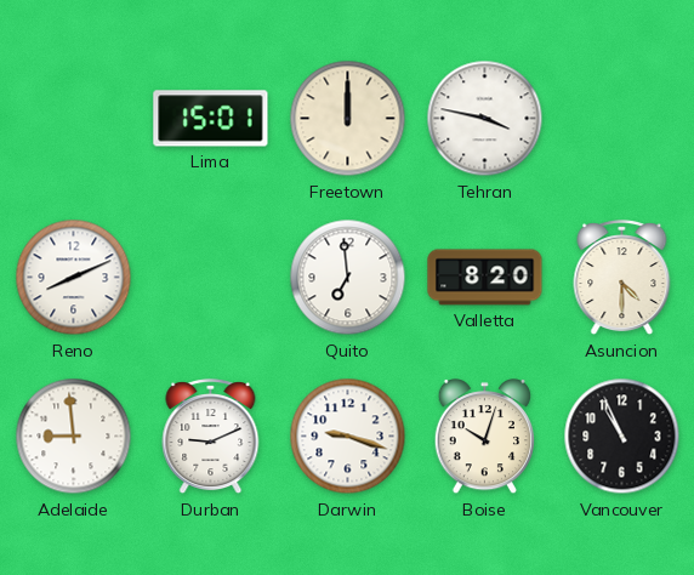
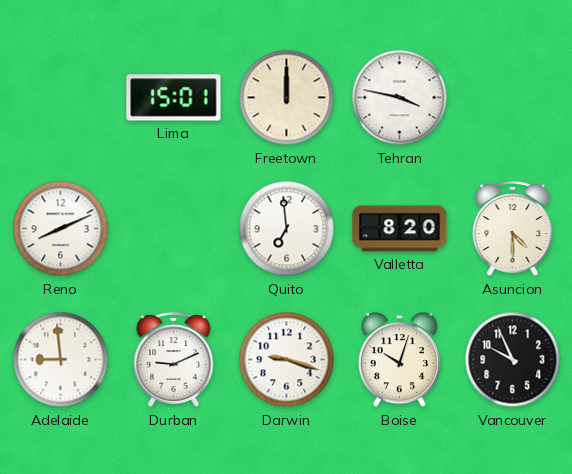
Vancouver: 10:56 -> 9:56
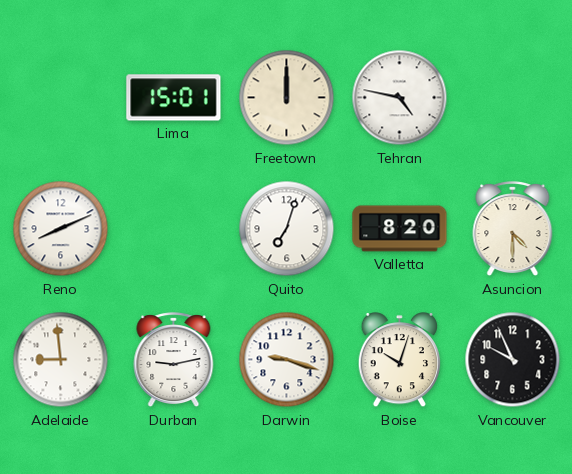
Tehran: 3:47 -> 4:47
Quito: 6:59 -> 7:03
Durban: 9:11 -> 9:13
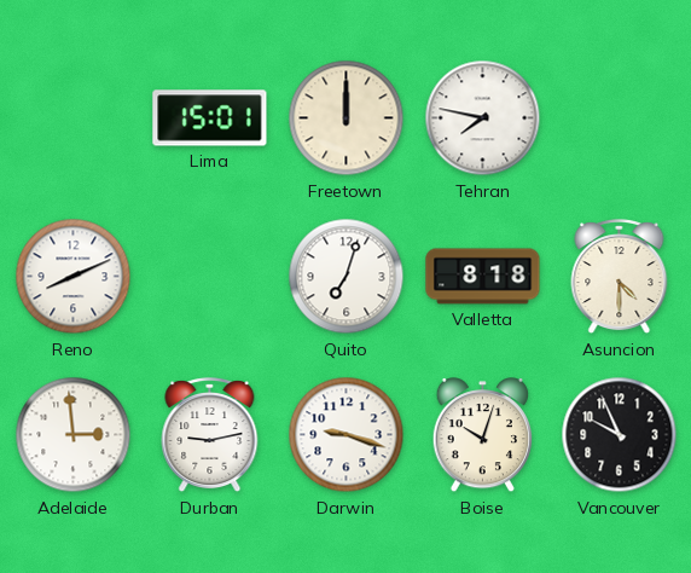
Tehran: 4:47 -> 7:47
Valletta: 8:20 -> 8:18
Adelaide: 8:59 -> 2:59
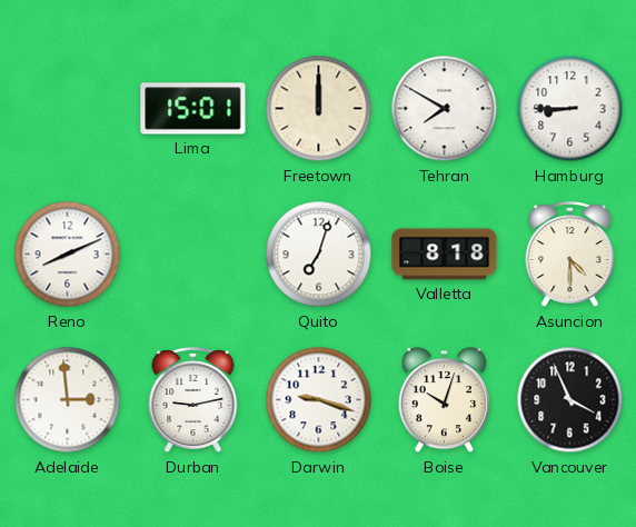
Tehran: 7:47 -> 7:50
Hamburg: none -> 8:45
Vancouver: 9:56 -> 3:56
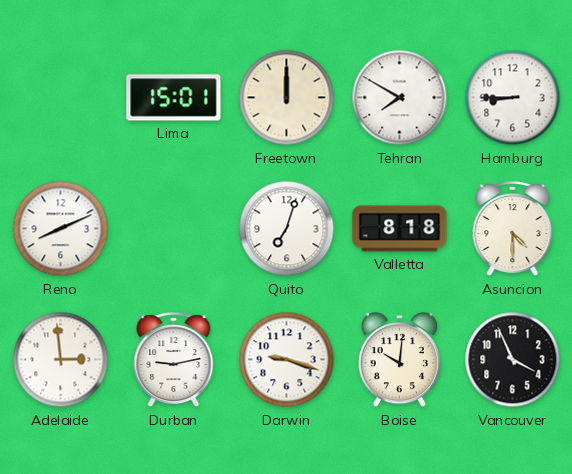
Boise: 10:03 -> 10:01
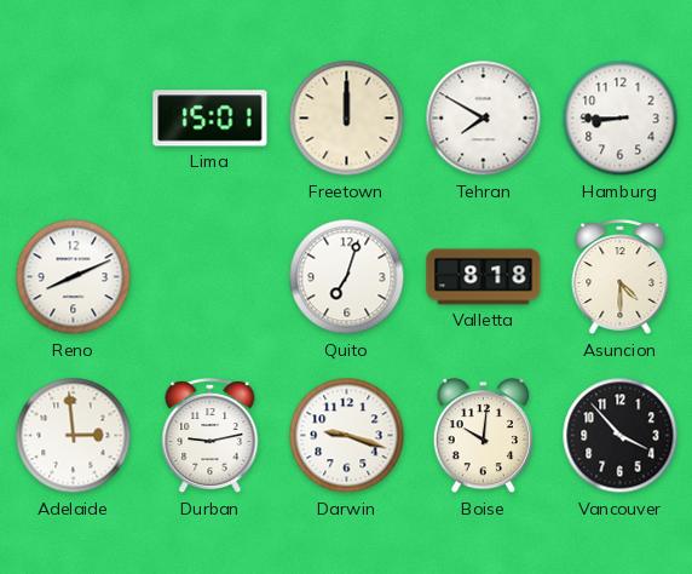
Vancouver: 3:56 -> 3:53
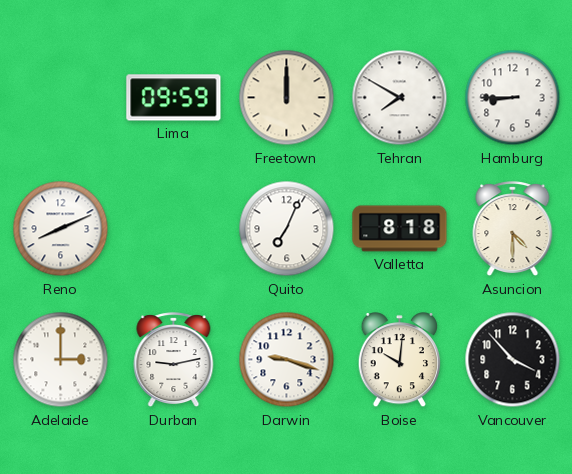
Lima: 15:01 -> 09:59
Quito: 7:03 -> 7:04
Adelaide: 2:59 -> 3:00
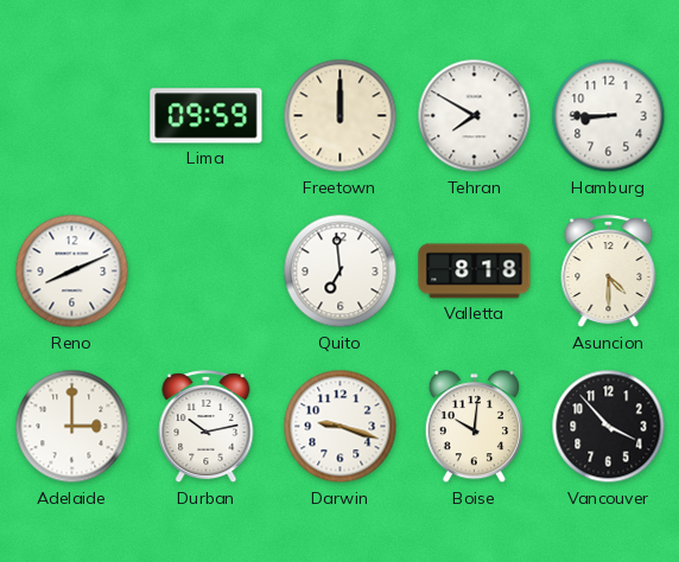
Quito: 7:04 -> 6:59
Durban: 9:13 -> 10:13
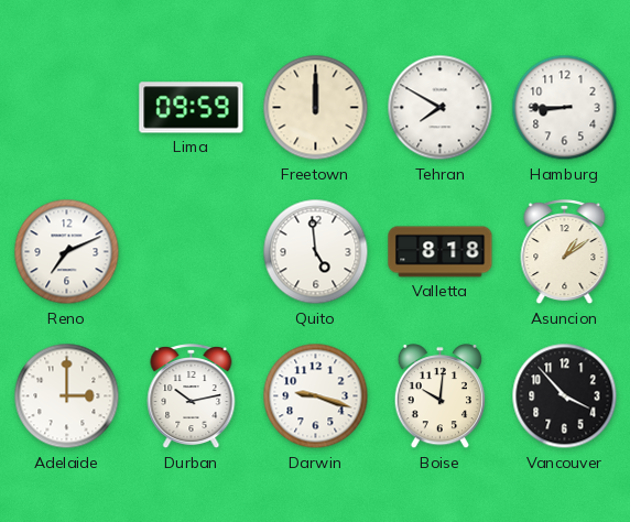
Reno: 8:11 -> 7:11
Quito: 6:59 -> 4:59
Asuncion: 4:30 -> 1:09
